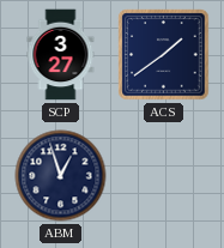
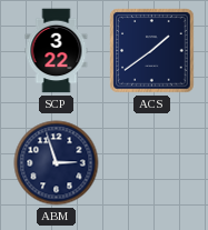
SCP: 3:27 -> 3:22
ABM: 12:57 -> 2:57
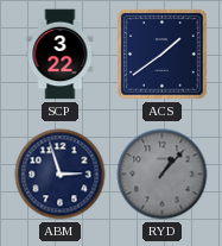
RYD: none -> 1:07
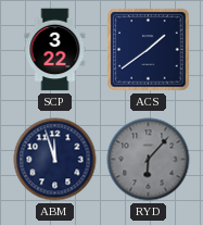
ABM: 2:57 -> 11:57
RYD: 1:07 -> 6:07
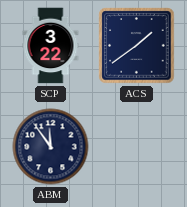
ABM: 11:57 -> 11:54
RYD: 6:07 -> none
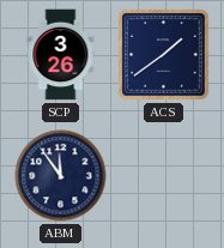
SCP: 3:22 -> 3:26
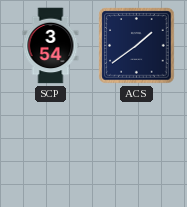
SCP: 3:26 -> 3:54
ABM: 11:54 -> none
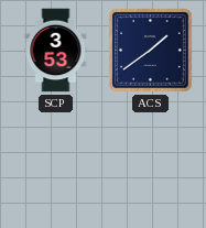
SCP: 3:54 -> 3:53
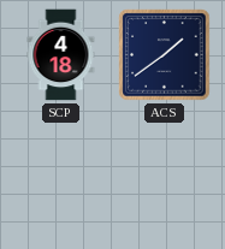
SCP: 3:53 -> 4:18
